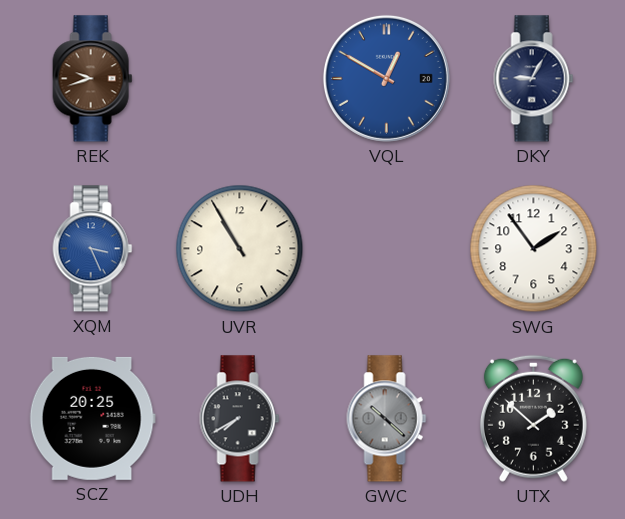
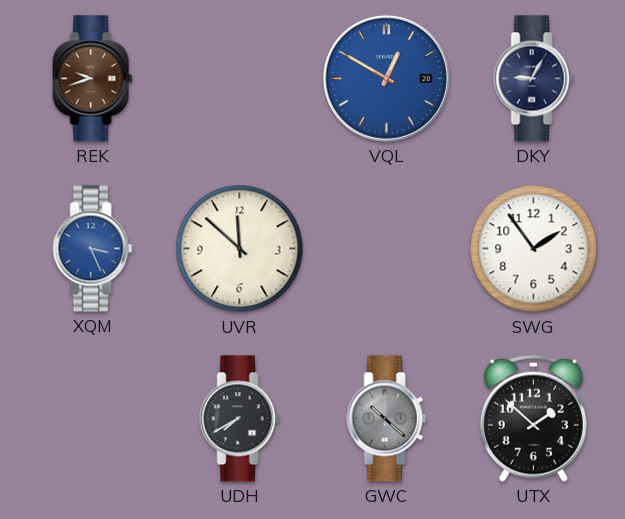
UVR: 10:55 -> 11:52
SCZ: 20:25 -> none
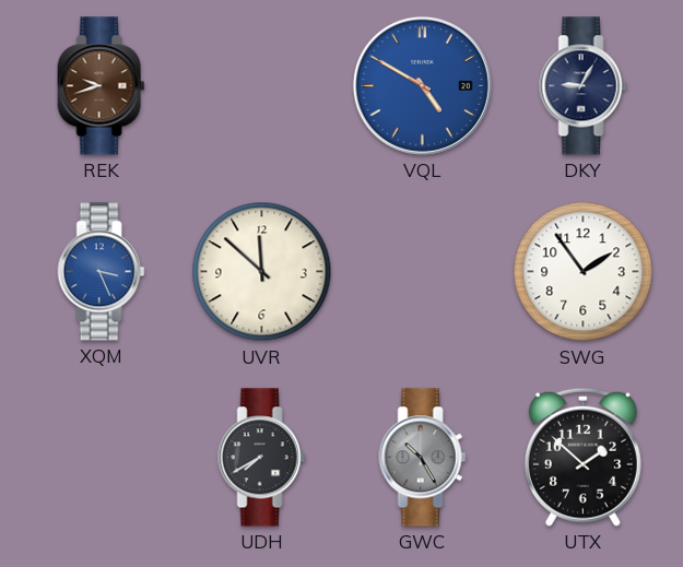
VQL: 12:50 -> 4:50
GWC: 10:22 -> 10:25
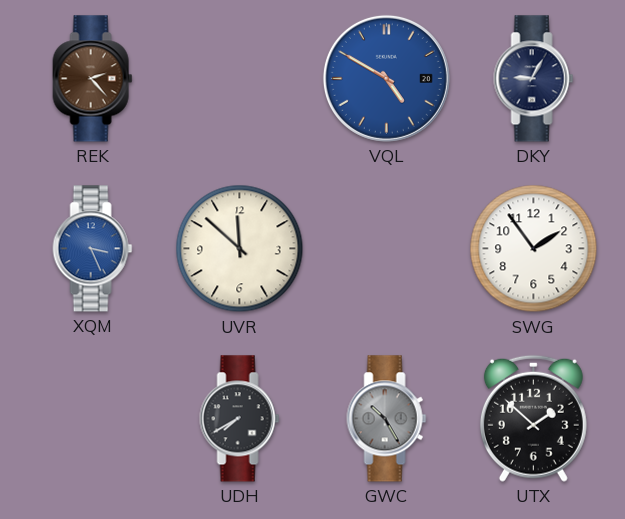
REK: 9:42 -> 2:23
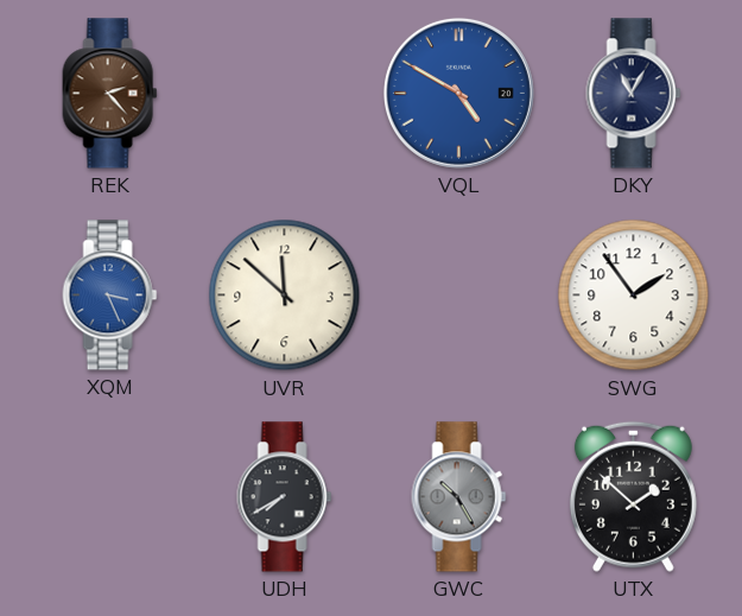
DKY: 9:05 -> 11:05
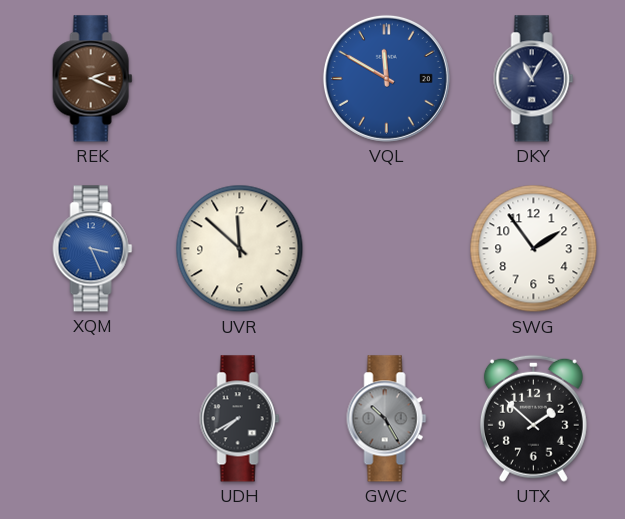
REK: 2:23 -> 2:19
VQL: 4:50 -> 11:50
